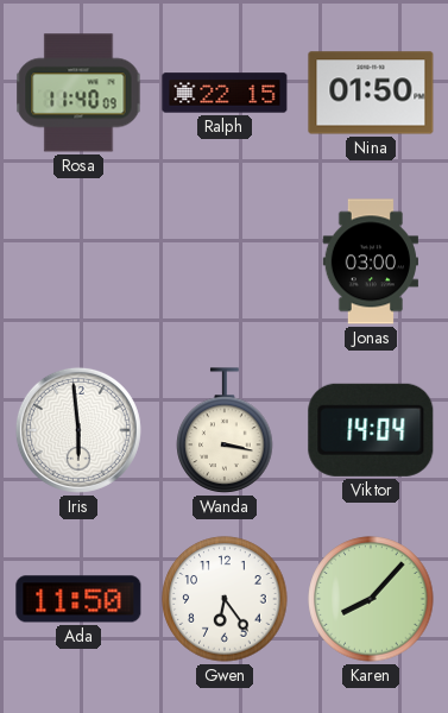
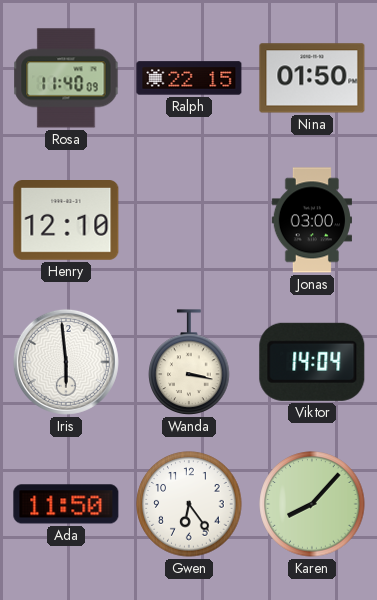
Henry: none -> 12:10
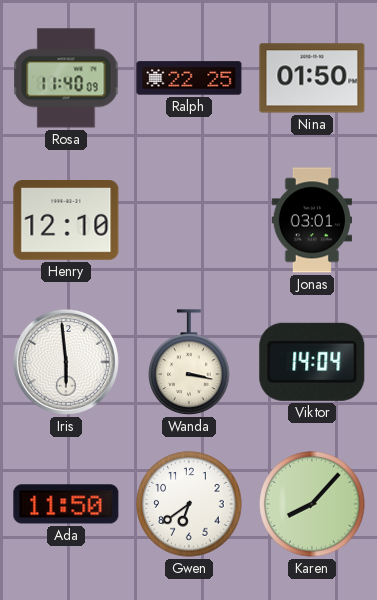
Ralph: 22:15 -> 22:25
Jonas: 03:00 -> 03:01
Gwen: 6:24 -> 6:39
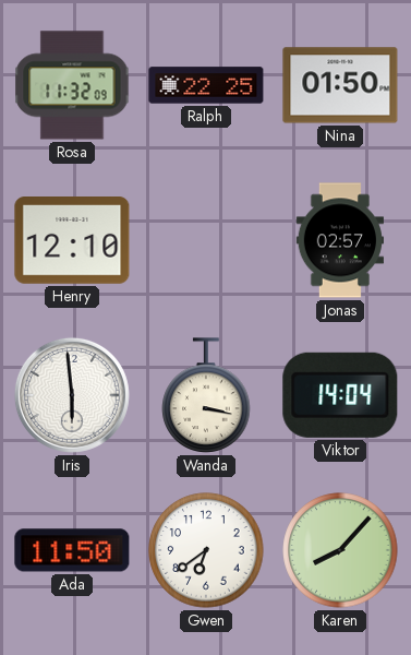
Rosa: 11:40 -> 11:32
Jonas: 03:01 -> 02:57
